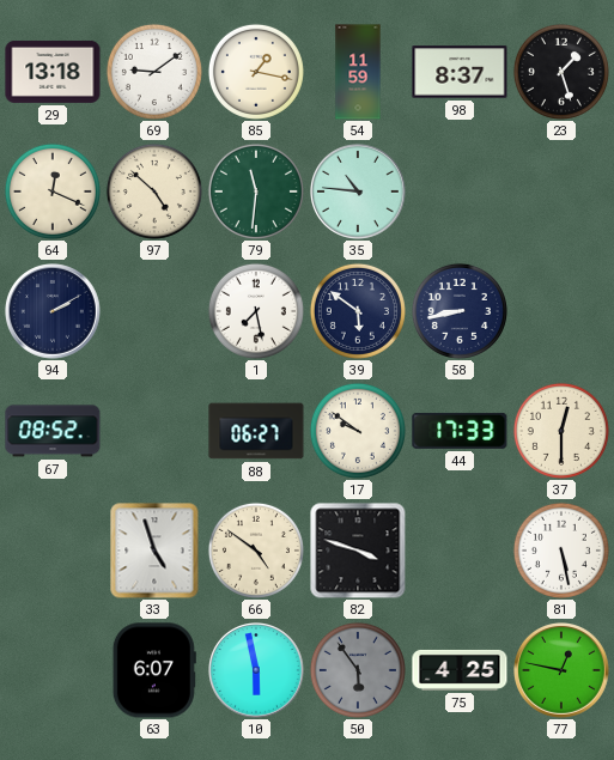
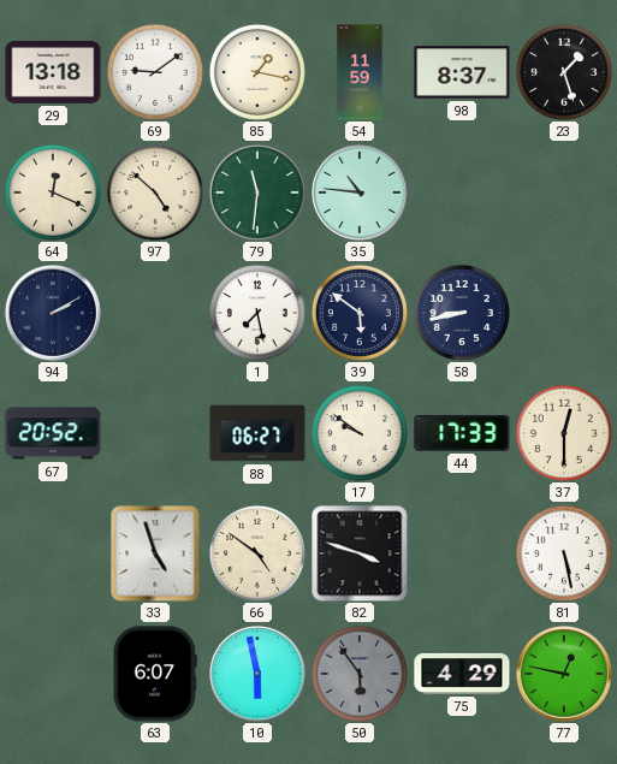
67: 08:52 -> 20:52
75: 4:25 -> 4:29
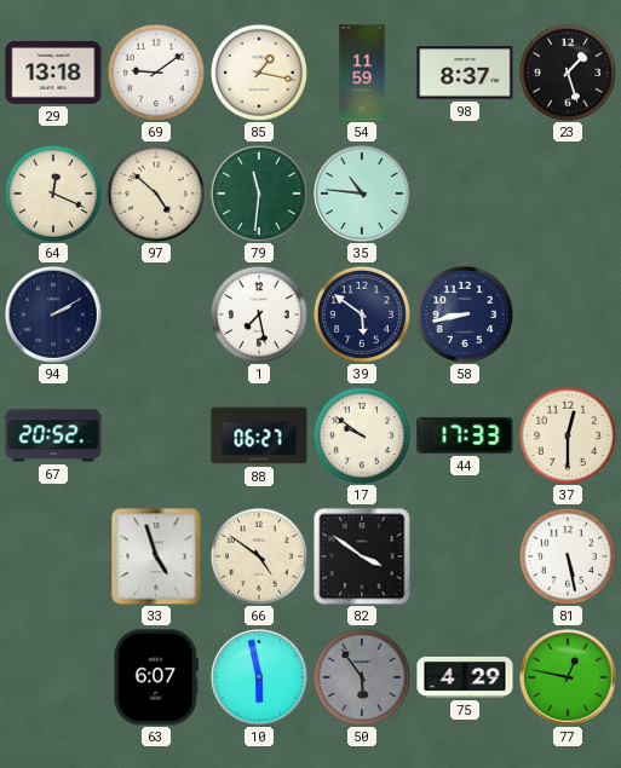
82: 3:48 -> 3:51
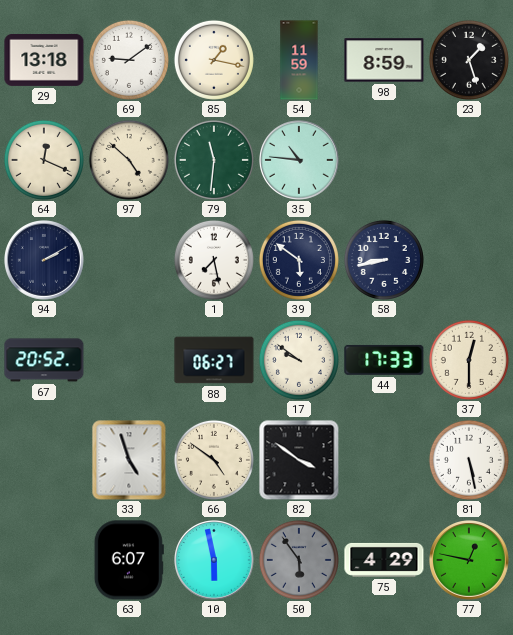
98: 8:37 -> 8:59
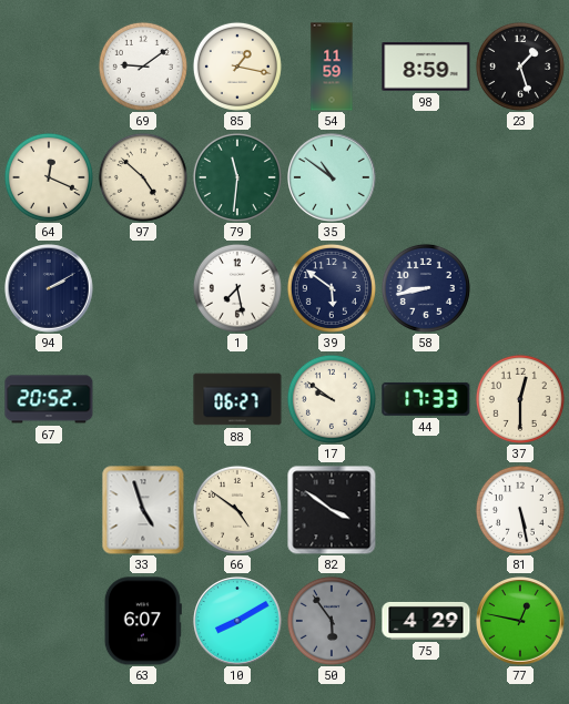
29: 13:18 -> none
35: 10:46 -> 10:51
10: 5:58 -> 8:10
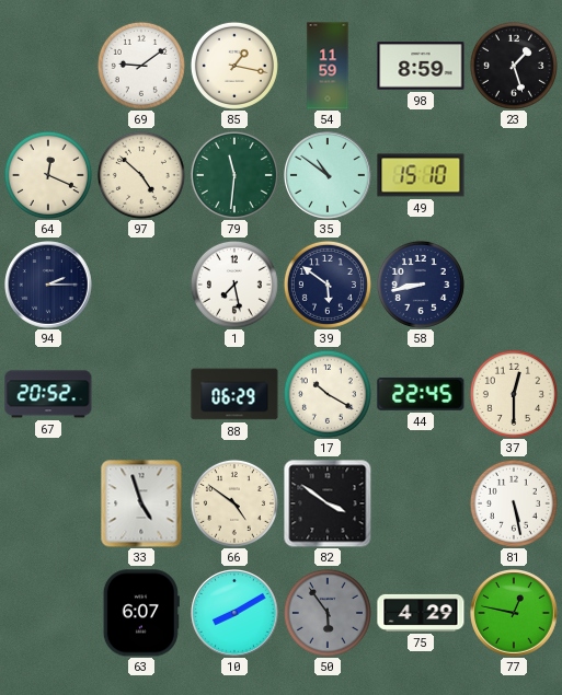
49: none -> 15:10
94: 2:10 -> 2:15
88: 06:27 -> 06:29
17: 9:51 -> 10:20
44: 17:33 -> 22:45
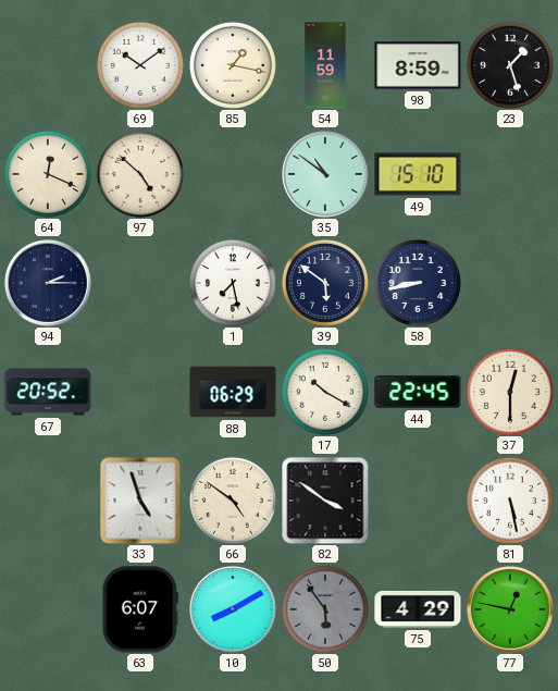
69: 9:09 -> 10:09
79: 11:31 -> none
